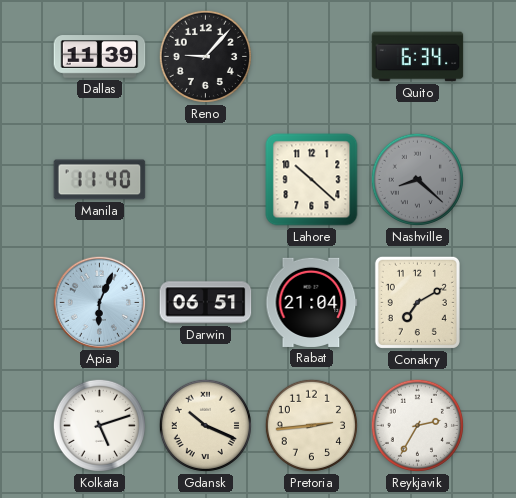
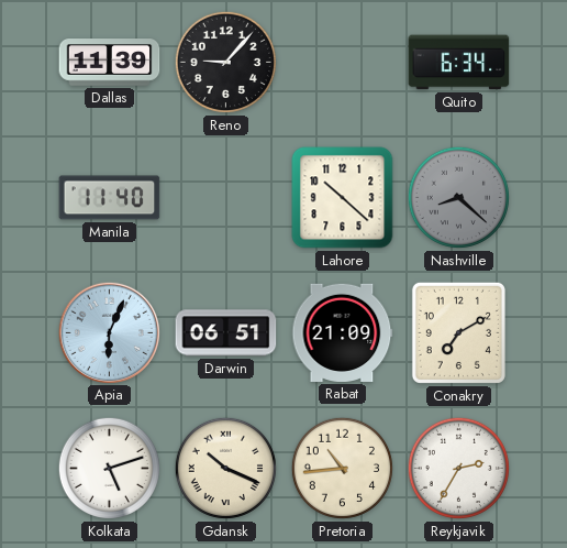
Rabat: 21:04 -> 21:09
Pretoria: 2:44 -> 10:44
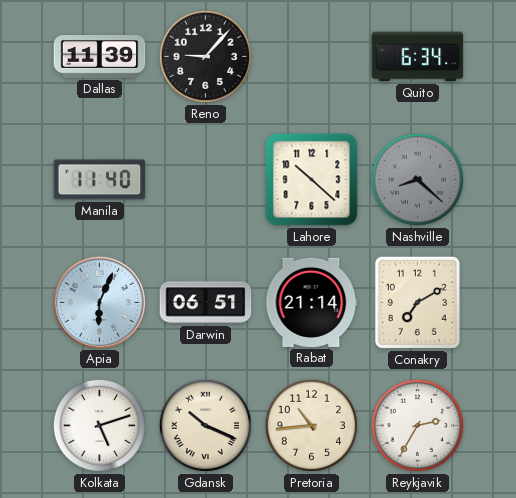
Rabat: 21:09 -> 21:14
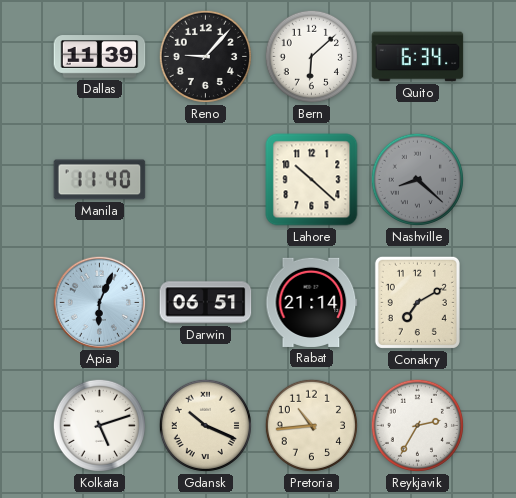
Bern: none -> 6:08
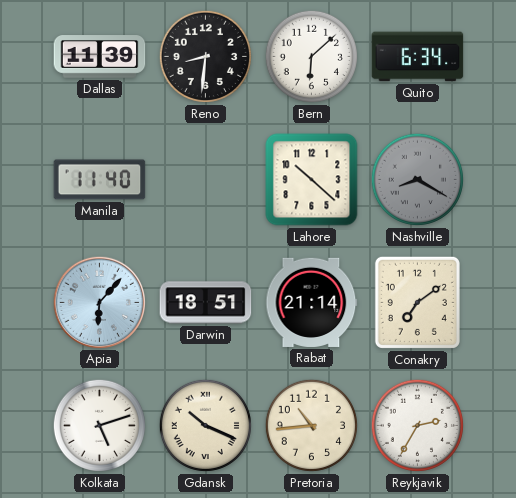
Reno: 9:07 -> 8:31
Nashville: 8:22 -> 8:20
Apia: 6:04 -> 6:07
Darwin: 06:51 -> 18:51
Conakry: 7:10 -> 7:09
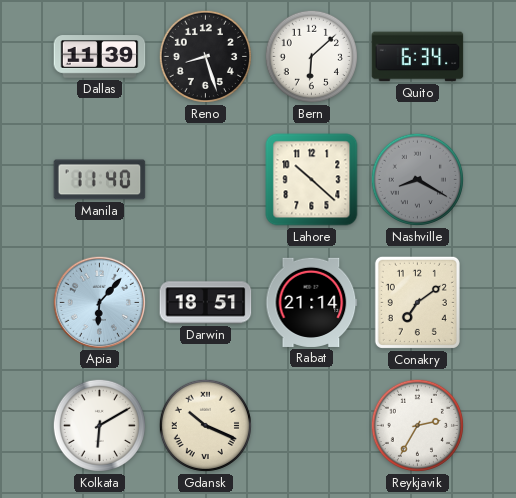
Reno: 8:31 -> 8:27
Kolkata: 5:12 -> 6:10
Pretoria: 10:44 -> none
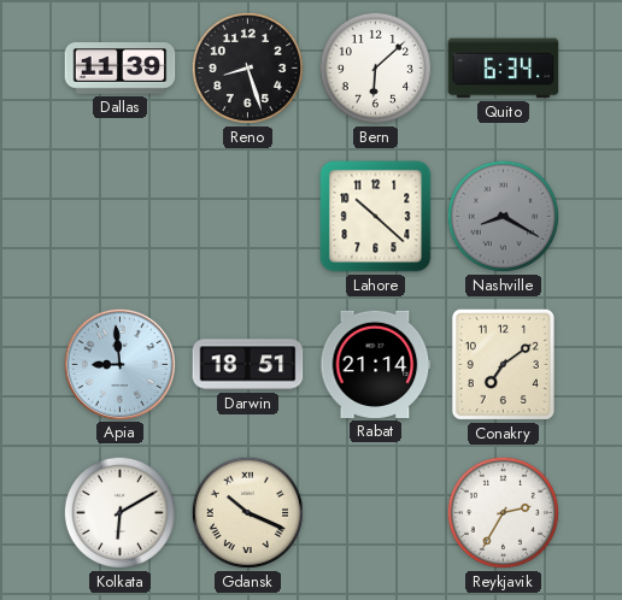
Manila: 11:40 -> none
Apia: 6:07 -> 8:59
